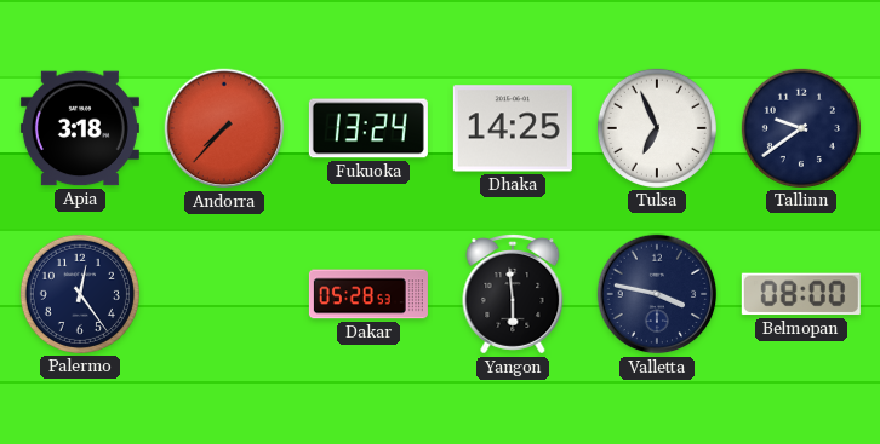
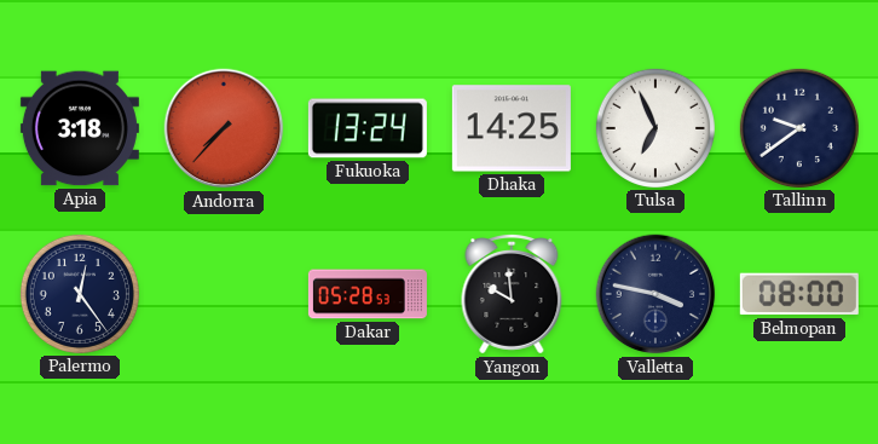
Yangon: 5:59 -> 9:59
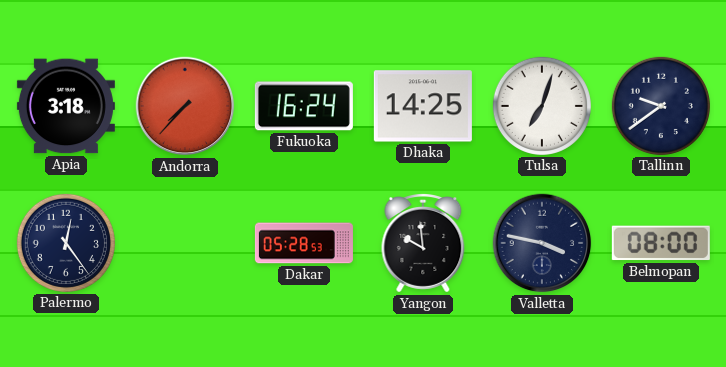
Fukuoka: 13:24 -> 16:24
Tulsa: 6:56 -> 7:03
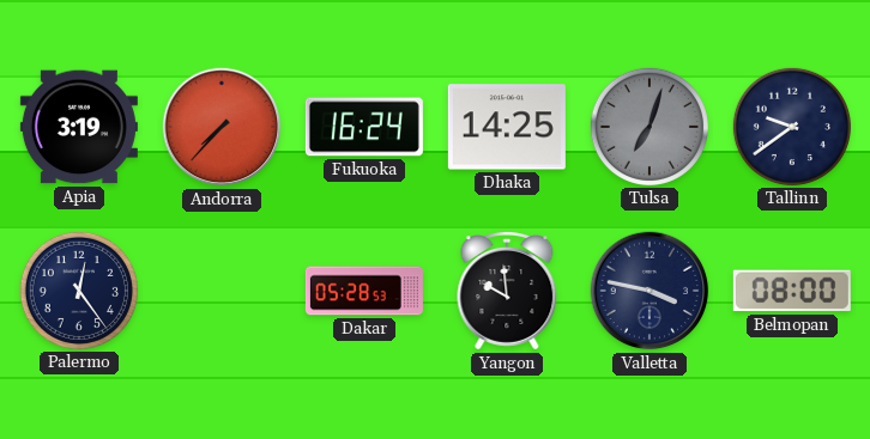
Apia: 3:18 -> 3:19
Tulsa dial: white -> grey
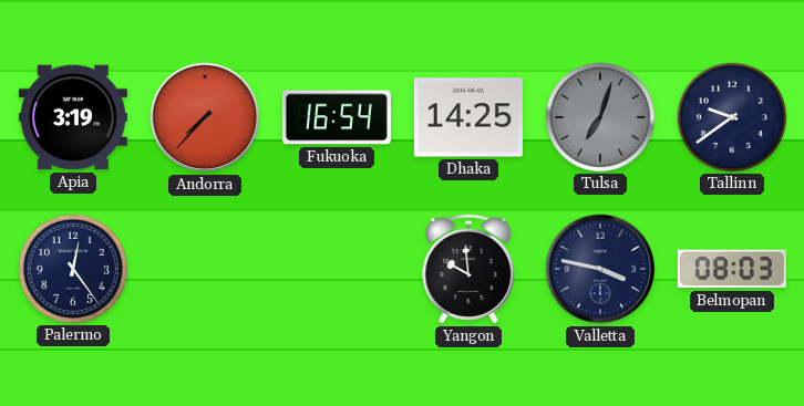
Fukuoka: 16:24 -> 16:54
Dakar: 05:28 -> none
Belmopan: 08:00 -> 08:03
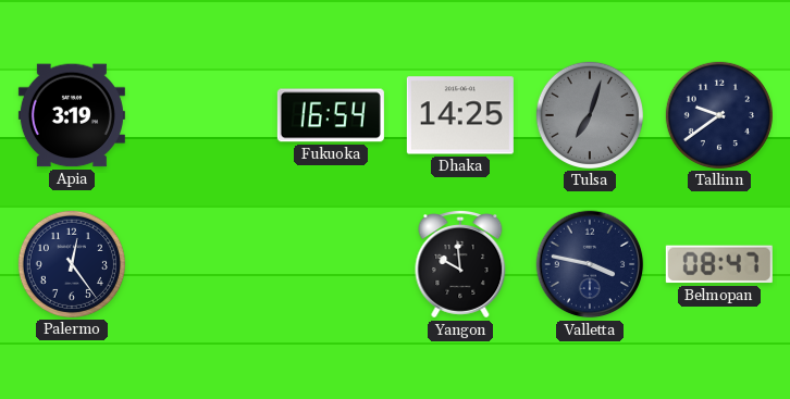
Andorra: 7:37 -> none
Belmopan: 08:03 -> 08:47
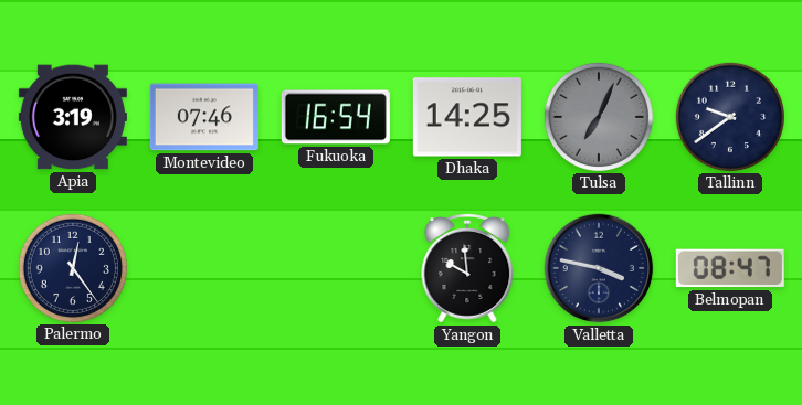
Montevideo: none -> 07:46
Tulsa: 7:03 -> 7:04
